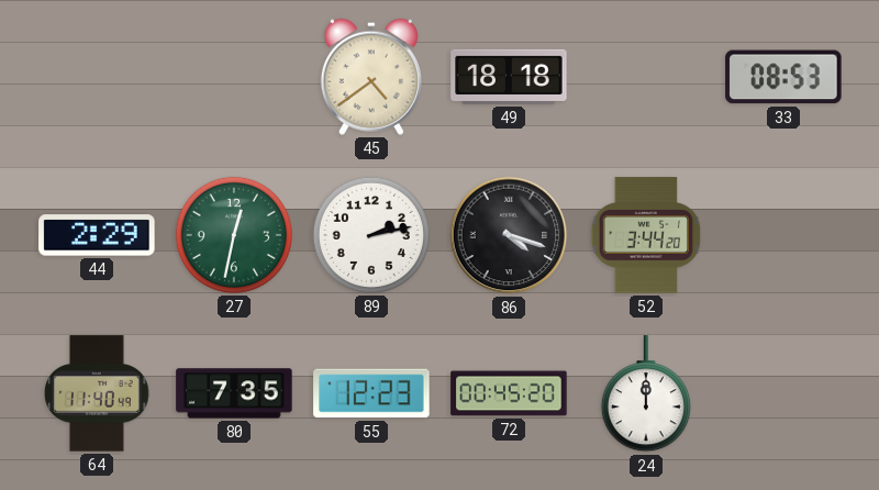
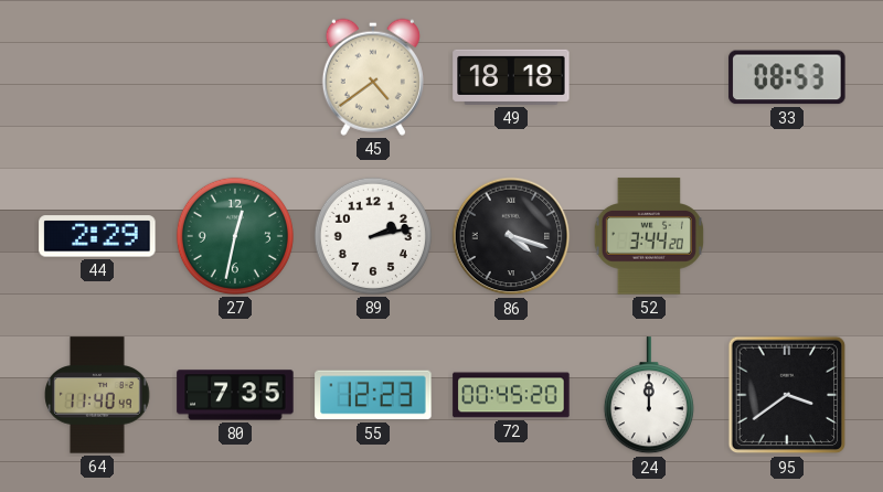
95: none -> 3:39
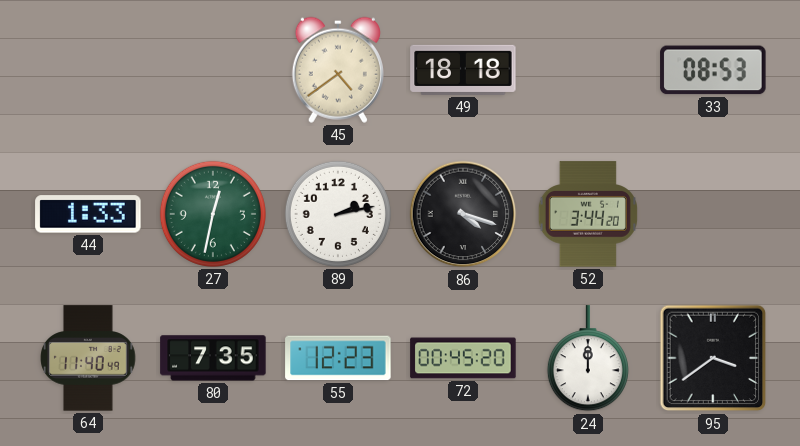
44: 2:29 -> 1:33
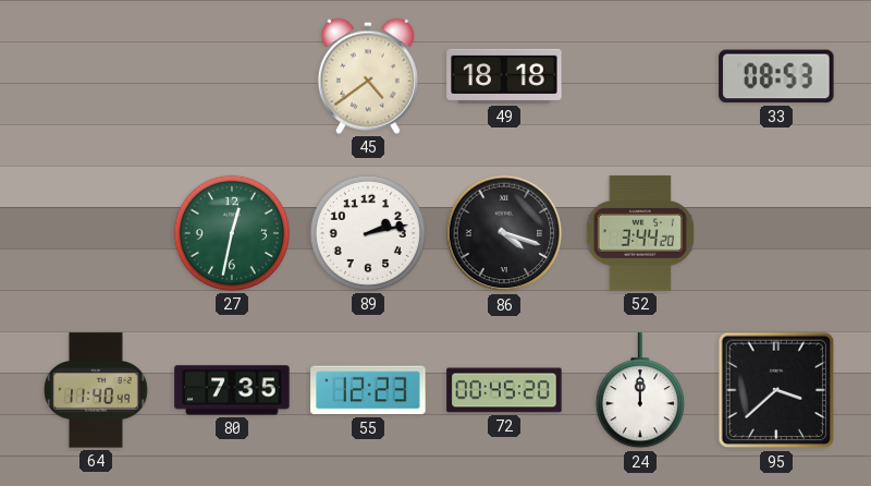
44: 1:33 -> none
95: 3:39 -> 3:38
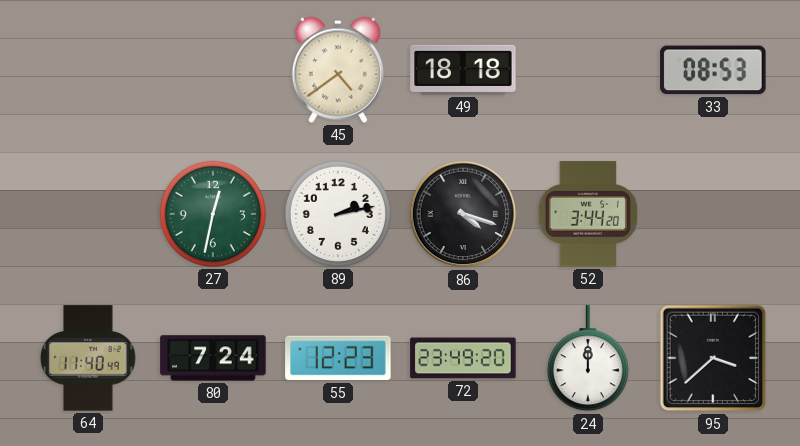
80: 7:35 -> 7:24
72: 00:45 -> 23:49
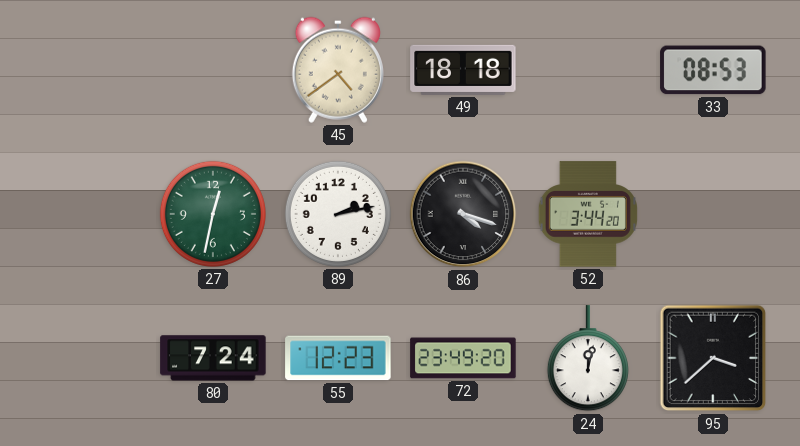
64: 11:40 -> none
24: 12:00 -> 12:02
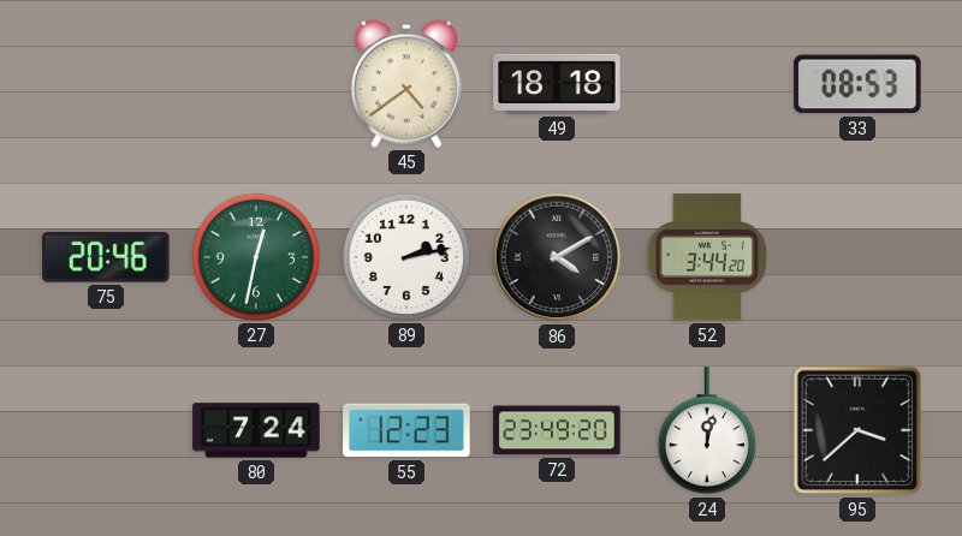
75: none -> 20:46
86: 4:18 -> 4:10
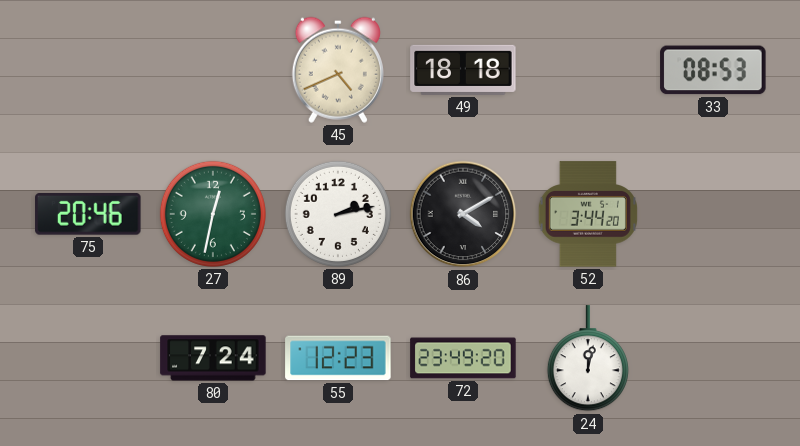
45: 4:39 -> 4:41
95: 3:38 -> none
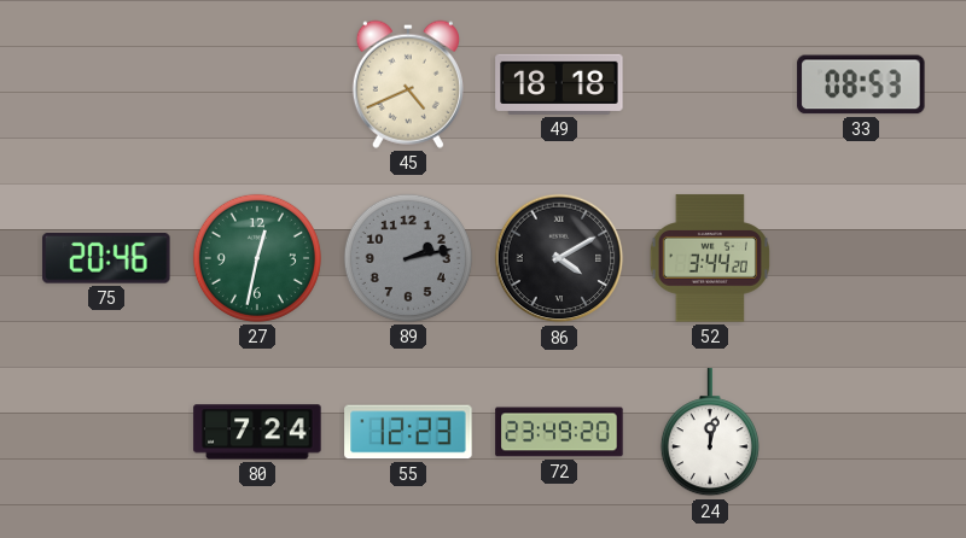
89 dial: white -> grey
